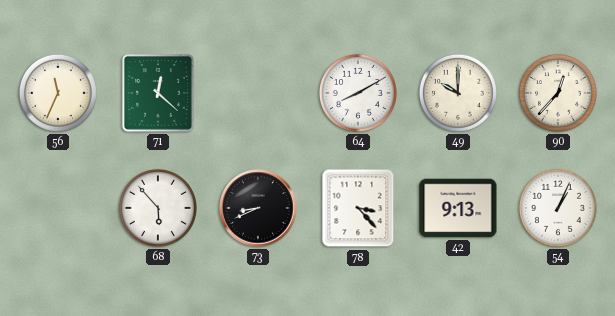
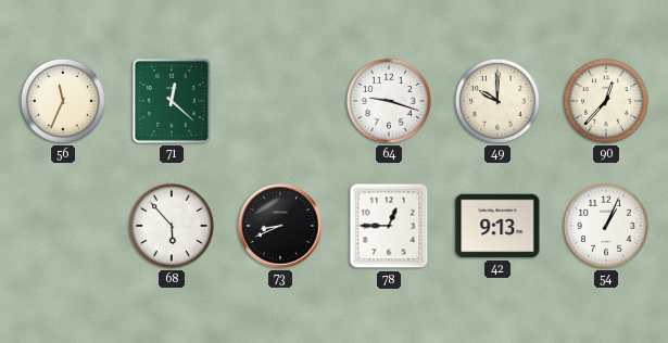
64: 8:10 -> 9:18
78: 3:23 -> 12:45
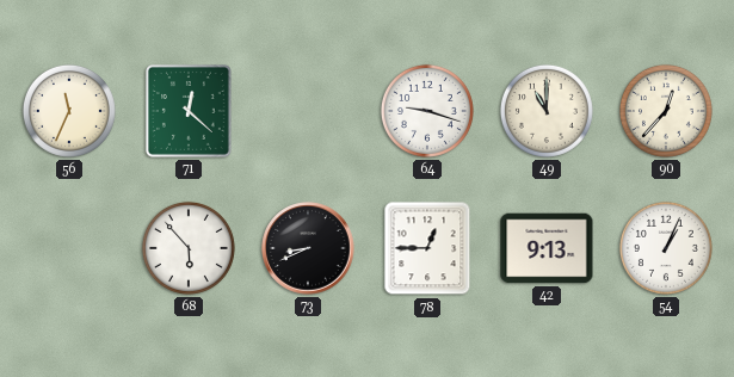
49: 10:00 -> 11:00
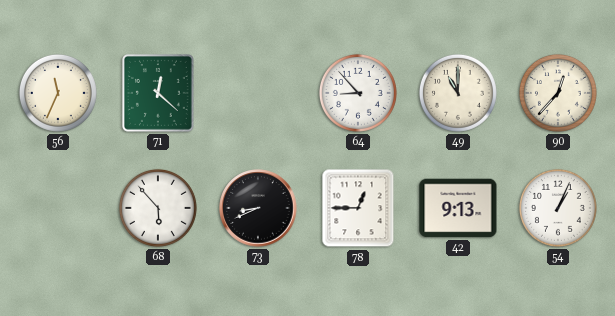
64: 9:18 -> 8:53
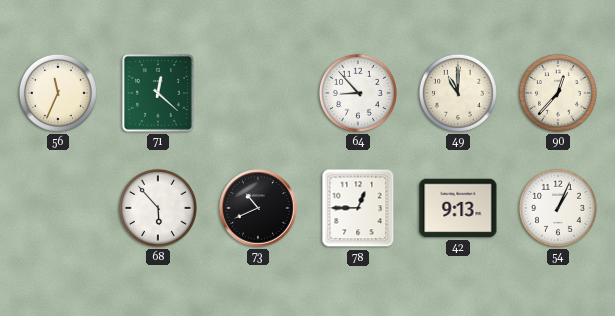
73: 8:41 -> 10:41
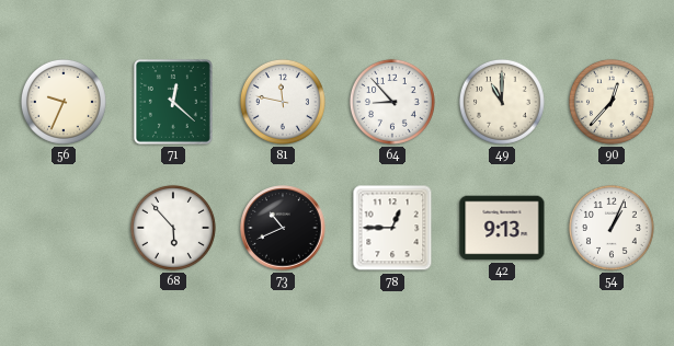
56: 11:34 -> 9:34
81: none -> 11:47
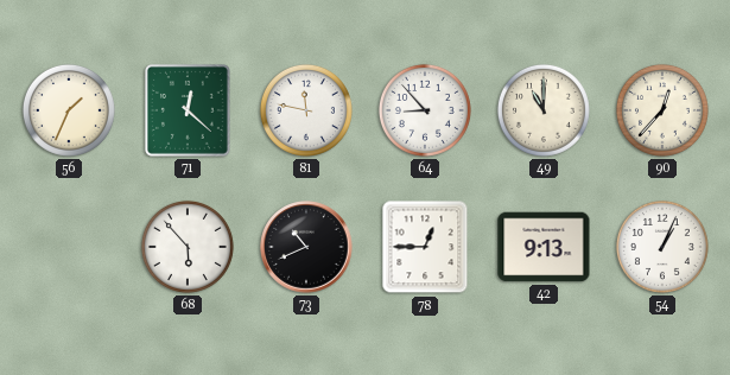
56: 9:34 -> 1:34
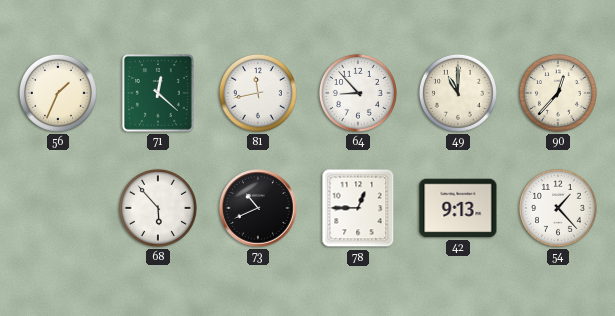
81: 11:47 -> 11:43
54: 1:04 -> 1:23
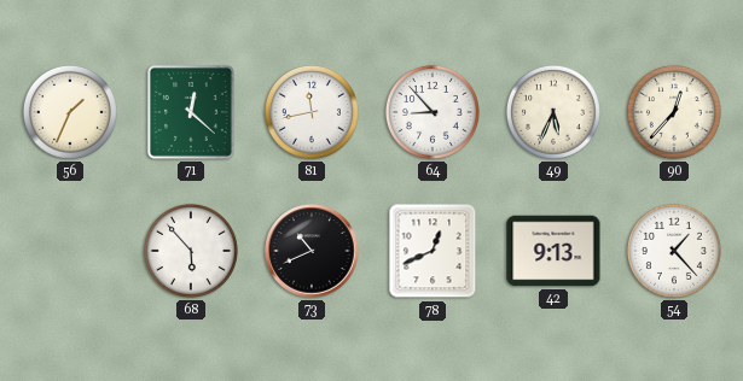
49: 11:00 -> 5:34
78: 12:45 -> 12:41
